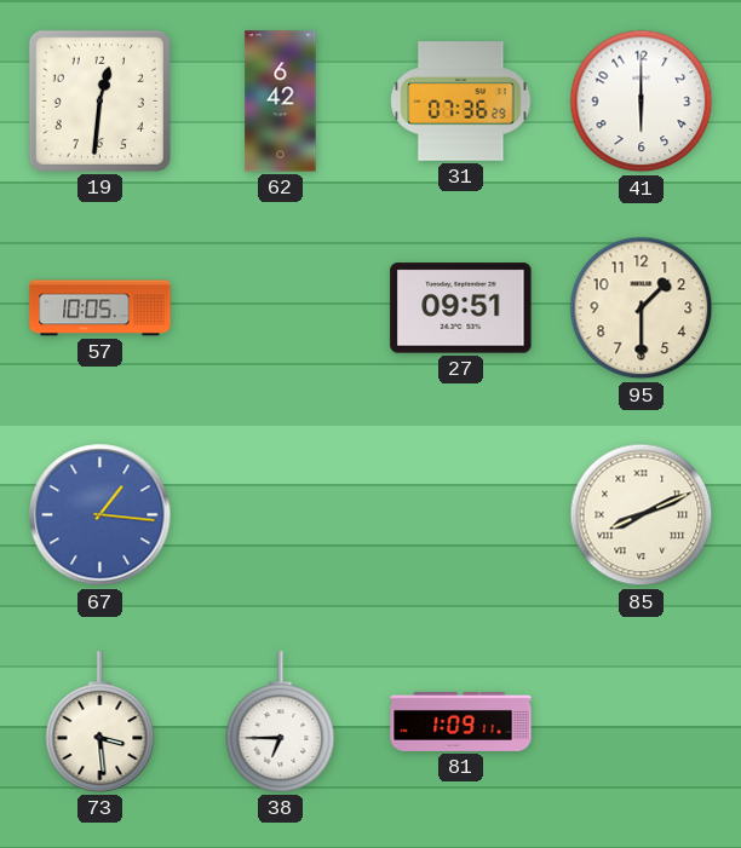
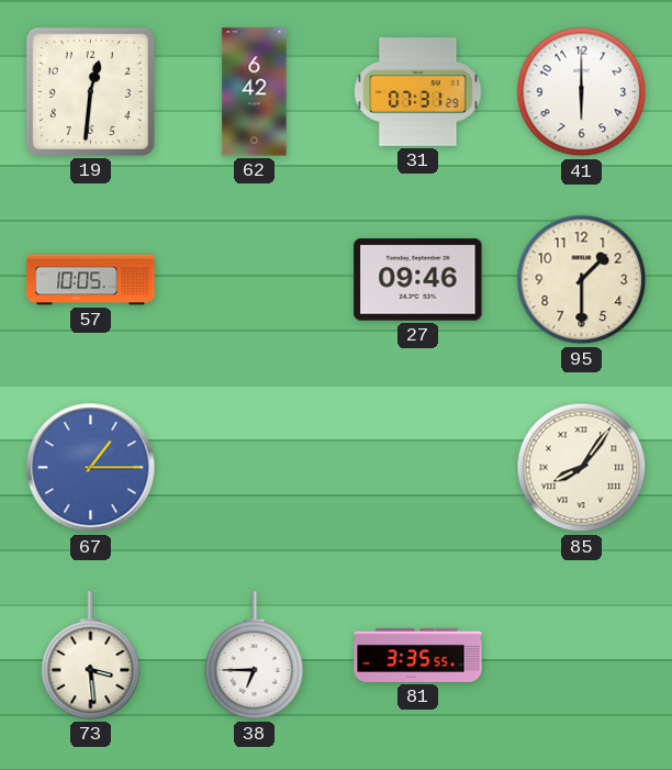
31: 07:36 -> 07:31
27: 09:51 -> 09:46
67: 1:16 -> 1:15
85: 8:11 -> 8:06
81: 1:09 -> 3:35
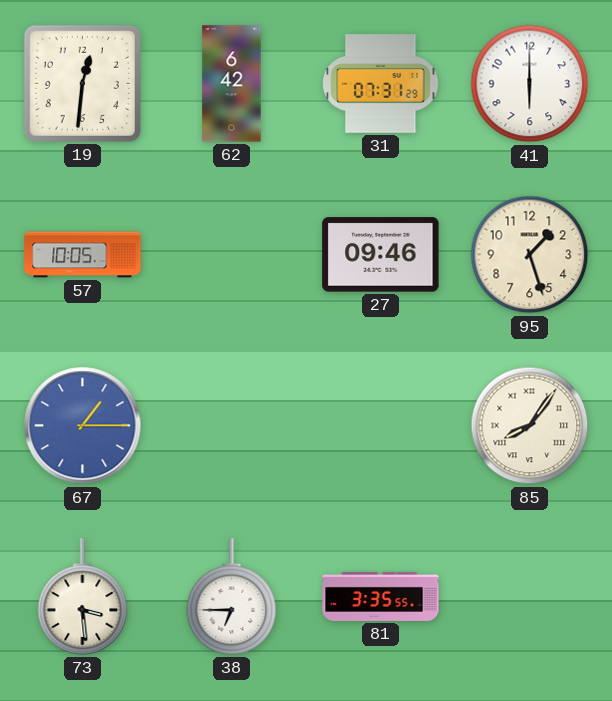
95: 1:30 -> 1:27
